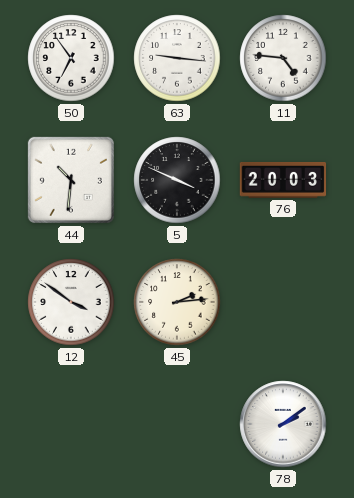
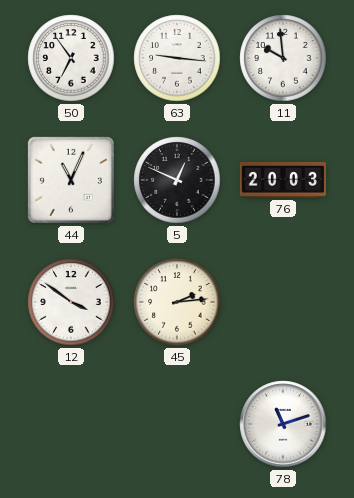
11: 4:46 -> 9:59
44: 10:31 -> 11:04
5: 3:49 -> 12:49
78: 2:09 -> 11:12
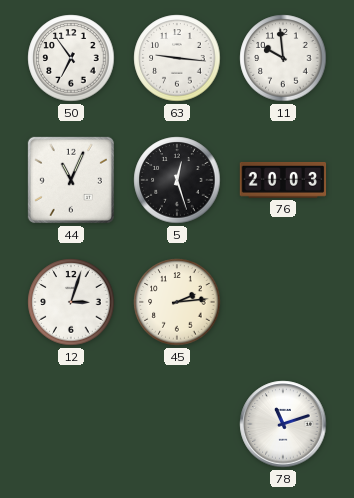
5: 12:49 -> 12:27
12: 3:51 -> 3:03
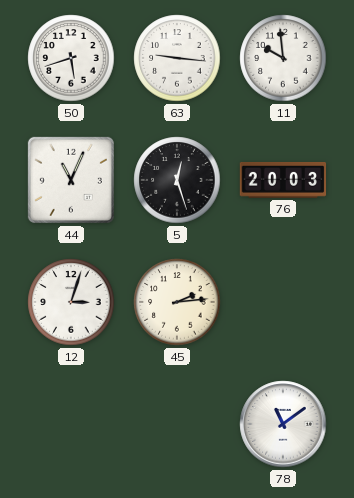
50: 6:54 -> 5:42
78: 11:12 -> 11:09
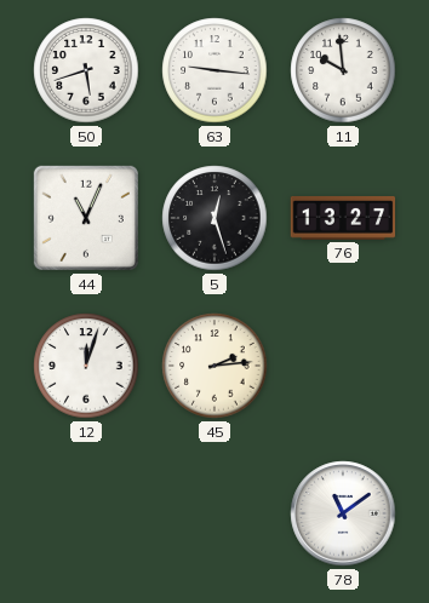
76: 20:03 -> 13:27
12: 3:03 -> 12:03
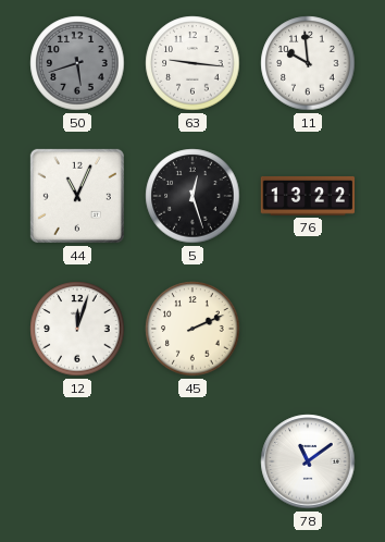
50 dial: white -> grey
76: 13:27 -> 13:22
45: 2:14 -> 2:11
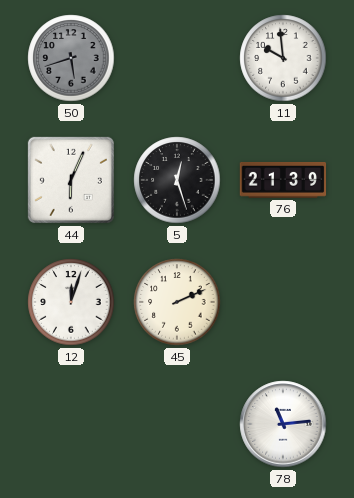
63: 9:16 -> none
44: 11:04 -> 6:04
76: 13:22 -> 21:39
78: 11:09 -> 11:14
